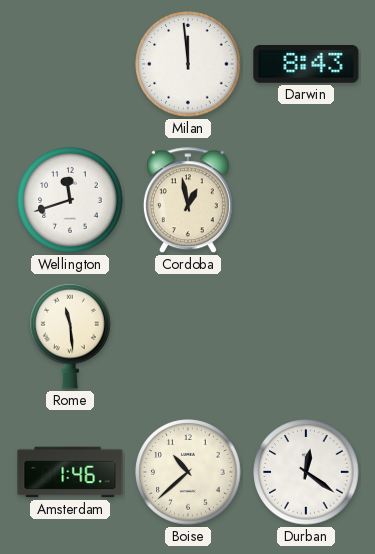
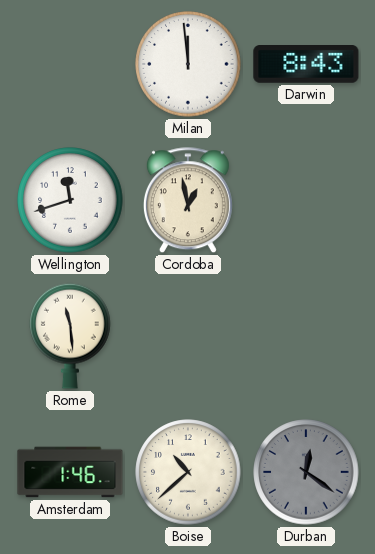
Durban dial: white -> grey
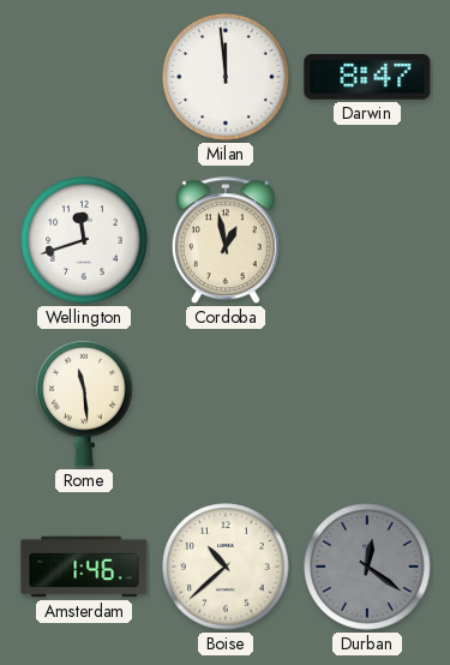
Darwin: 8:43 -> 8:47
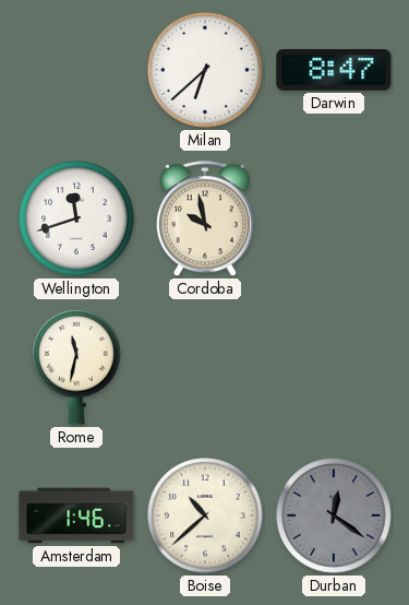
Milan: 11:59 -> 6:38
Cordoba: 12:58 -> 9:58
Rome: 11:29 -> 11:32
